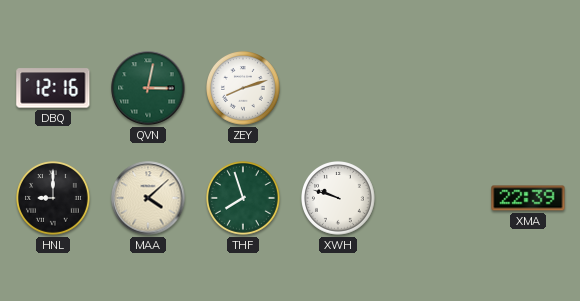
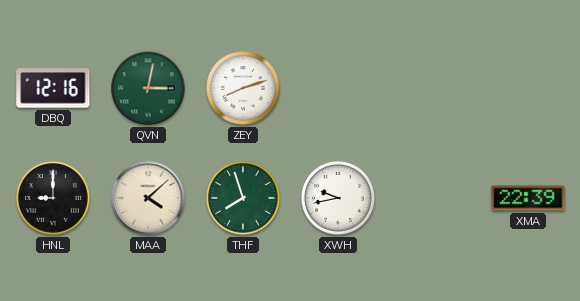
XWH: 9:48 -> 9:43
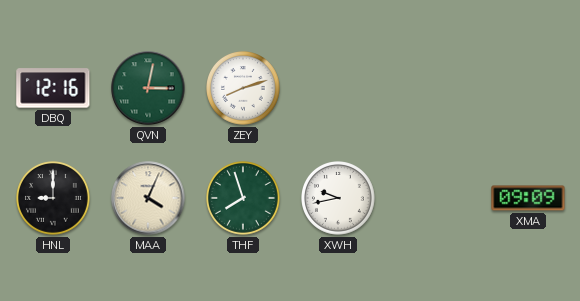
MAA: 4:08 -> 4:04
XMA: 22:39 -> 09:09
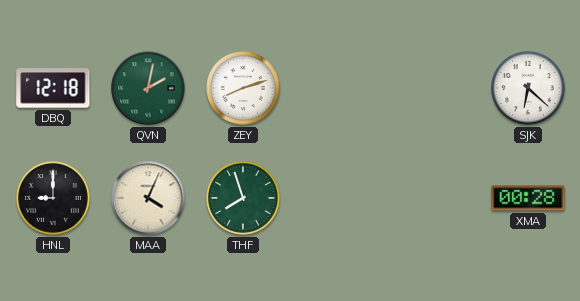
DBQ: 12:16 -> 12:18
QVN: 3:02 -> 2:02
SJK: none -> 6:22
XWH: 9:43 -> none
XMA: 09:09 -> 00:28
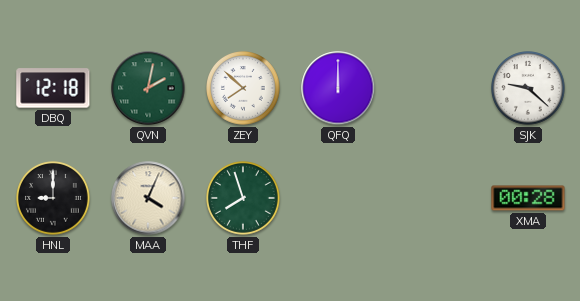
ZEY: 8:12 -> 7:52
QFQ: none -> 12:00
SJK: 6:22 -> 9:22
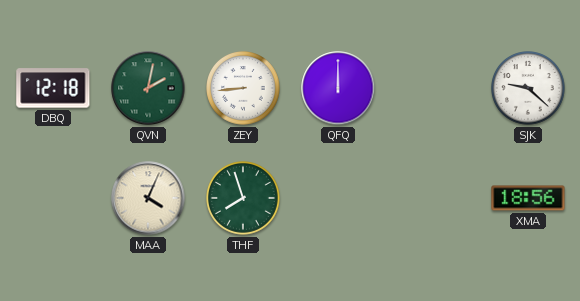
ZEY: 7:52 -> 8:44
HNL: 9:00 -> none
XMA: 00:28 -> 18:56
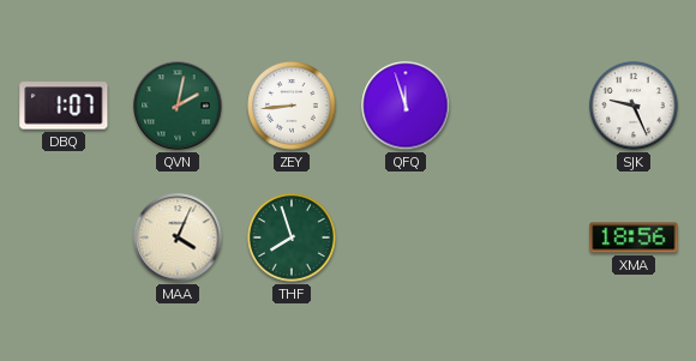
DBQ: 12:18 -> 1:07
QFQ: 12:00 -> 11:57
SJK: 9:22 -> 9:26
